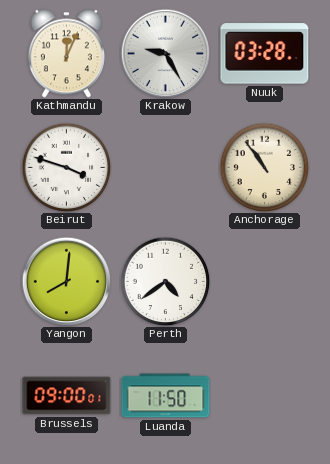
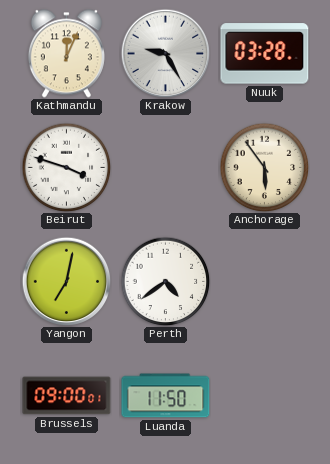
Anchorage: 10:54 -> 5:54
Yangon: 8:01 -> 7:02
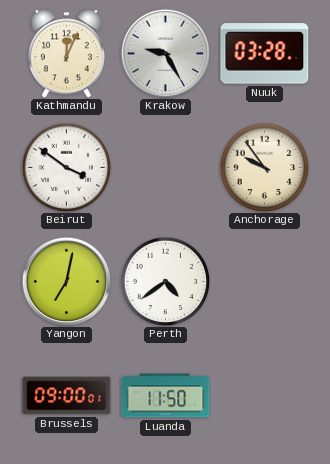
Beirut: 3:48 -> 3:51
Anchorage: 5:54 -> 9:54
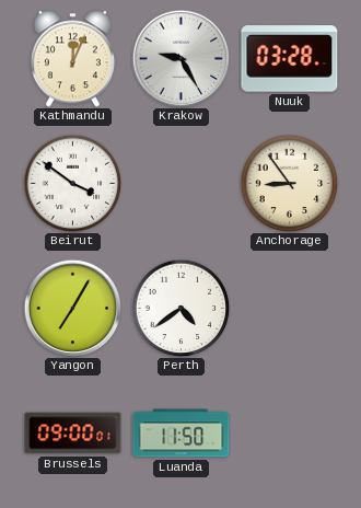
Anchorage: 9:54 -> 8:54
Yangon: 7:02 -> 7:05
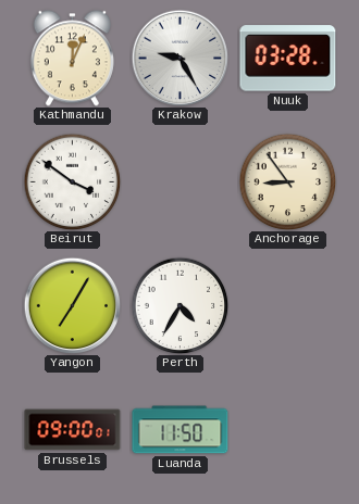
Perth: 4:39 -> 4:35
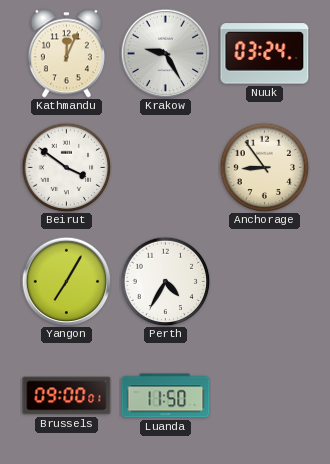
Nuuk: 03:28 -> 03:24
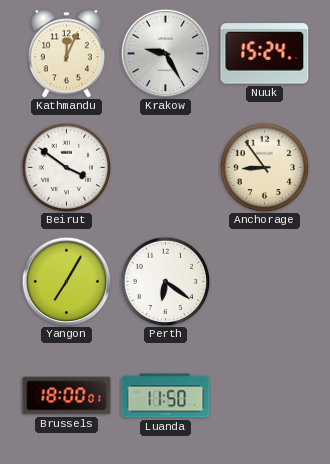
Nuuk: 03:24 -> 15:24
Perth: 4:35 -> 6:21
Brussels: 09:00 -> 18:00
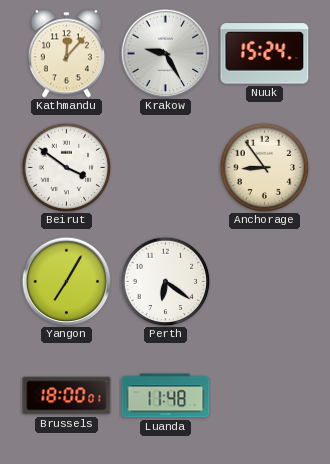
Kathmandu: 12:04 -> 12:07
Luanda: 11:50 -> 11:48
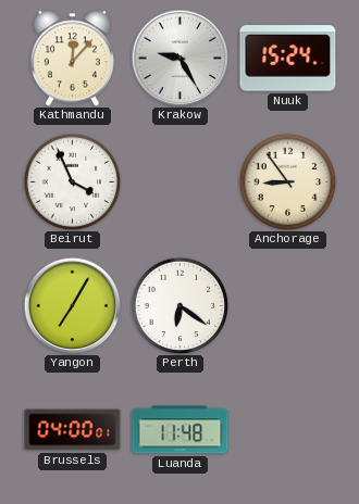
Beirut: 3:51 -> 3:56
Brussels: 18:00 -> 04:00
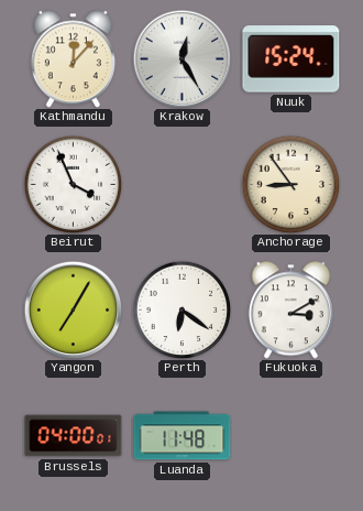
Krakow: 9:25 -> 12:25
Fukuoka: none -> 3:10
